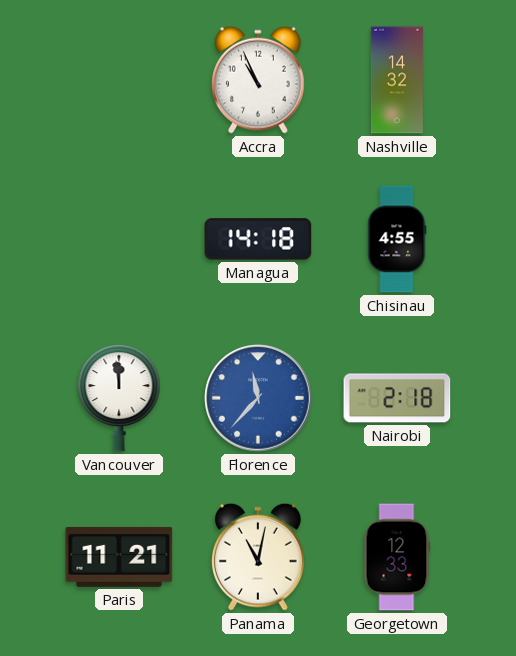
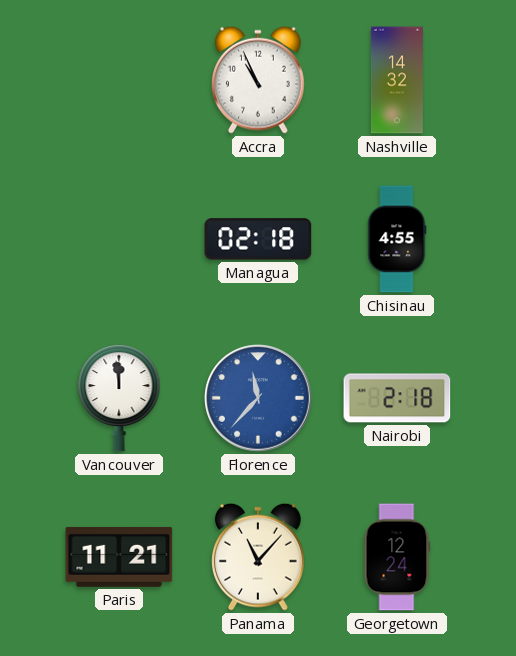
Managua: 14:18 -> 02:18
Panama: 11:02 -> 11:07
Georgetown: 12:33 -> 12:24
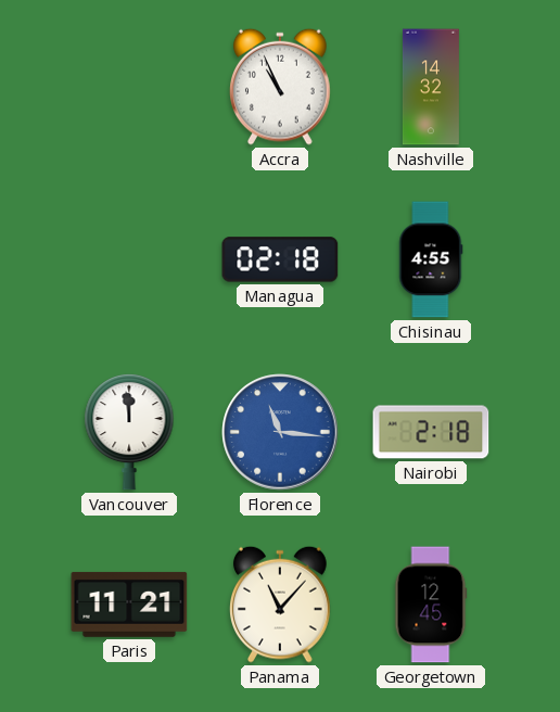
Florence: 11:37 -> 11:16
Georgetown: 12:24 -> 12:45
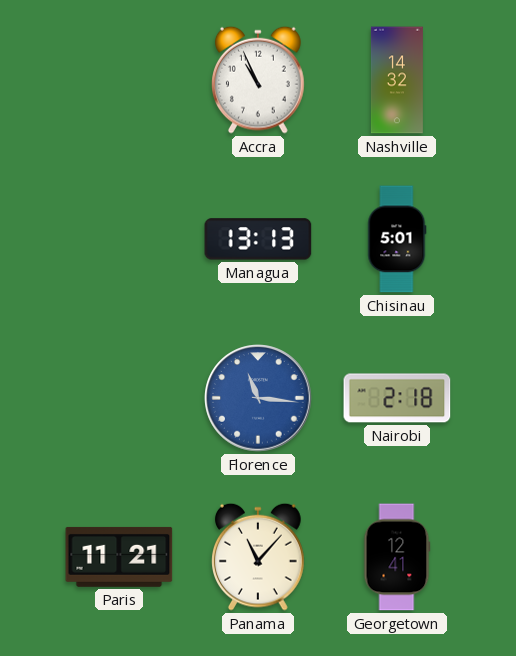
Managua: 02:18 -> 13:13
Chisinau: 4:55 -> 5:01
Vancouver: 11:59 -> none
Georgetown: 12:45 -> 12:41
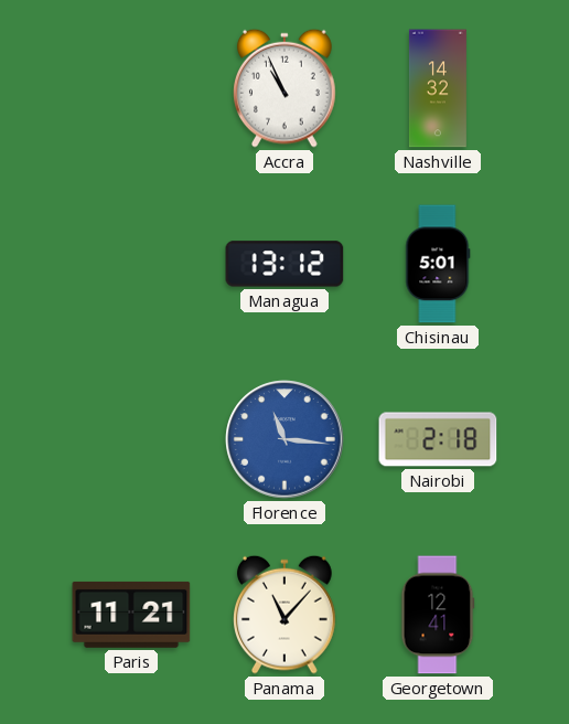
Managua: 13:13 -> 13:12
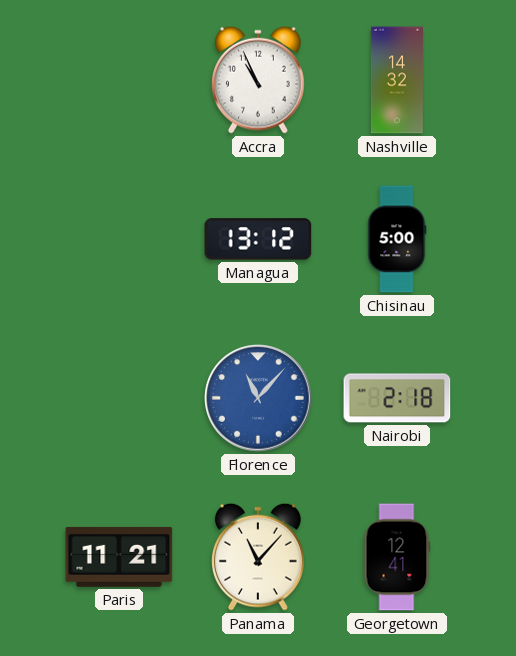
Chisinau: 5:01 -> 5:00
Florence: 11:16 -> 11:07
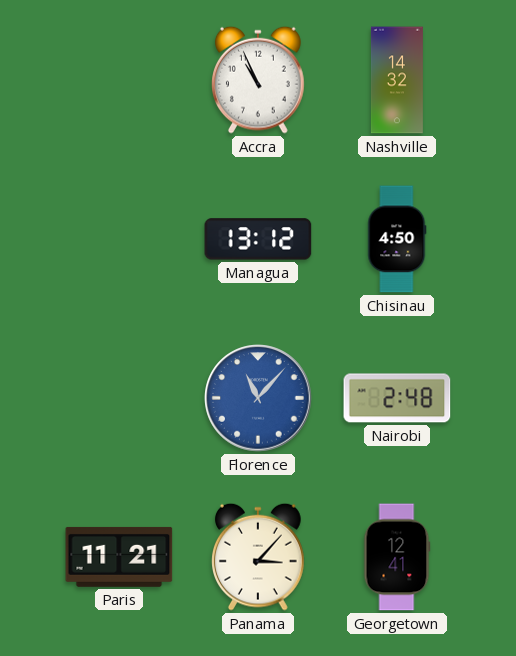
Chisinau: 5:00 -> 4:50
Nairobi: 2:18 -> 2:48
Panama: 11:07 -> 3:07
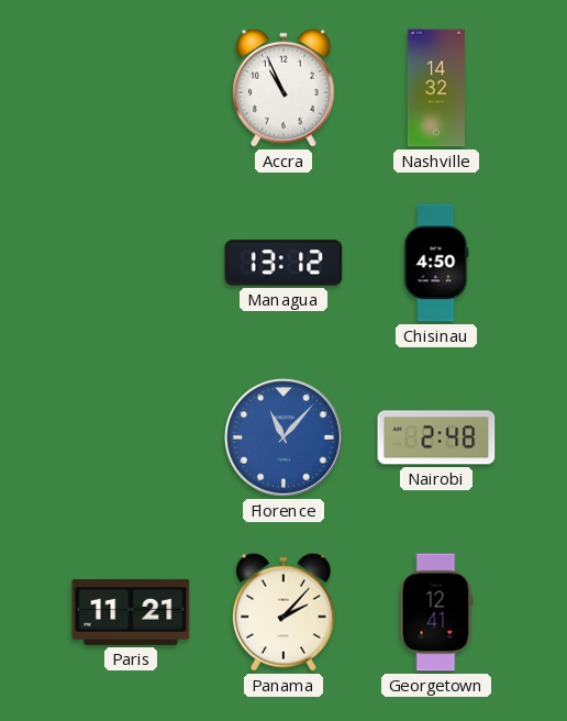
Panama: 3:07 -> 2:07
